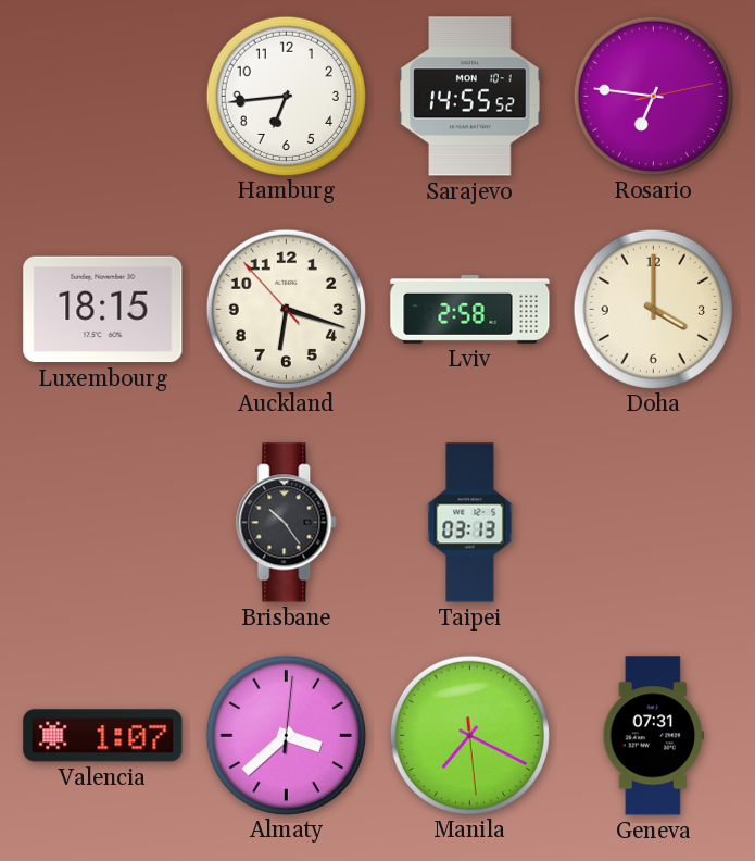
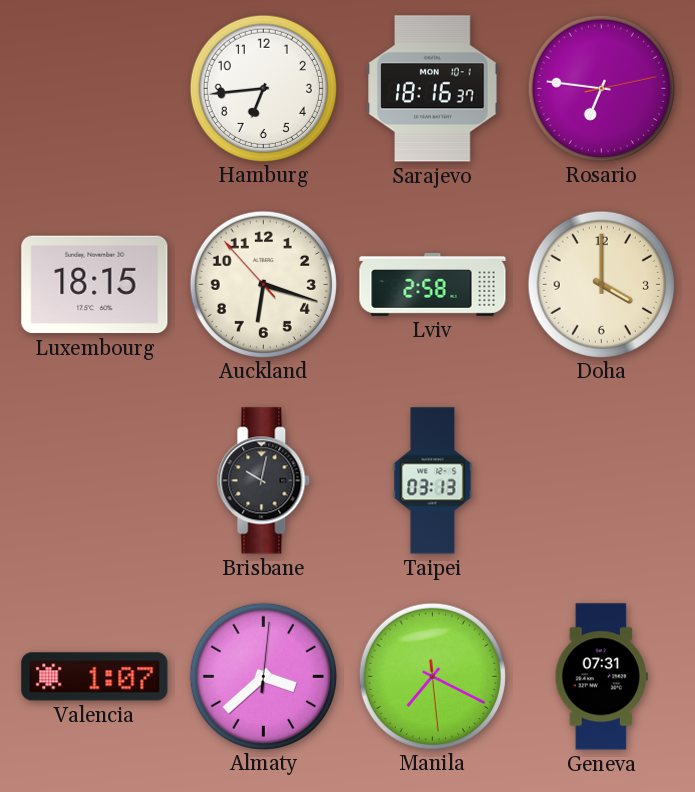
Sarajevo: 14:55 -> 18:16
Brisbane: 10:24 -> 10:02
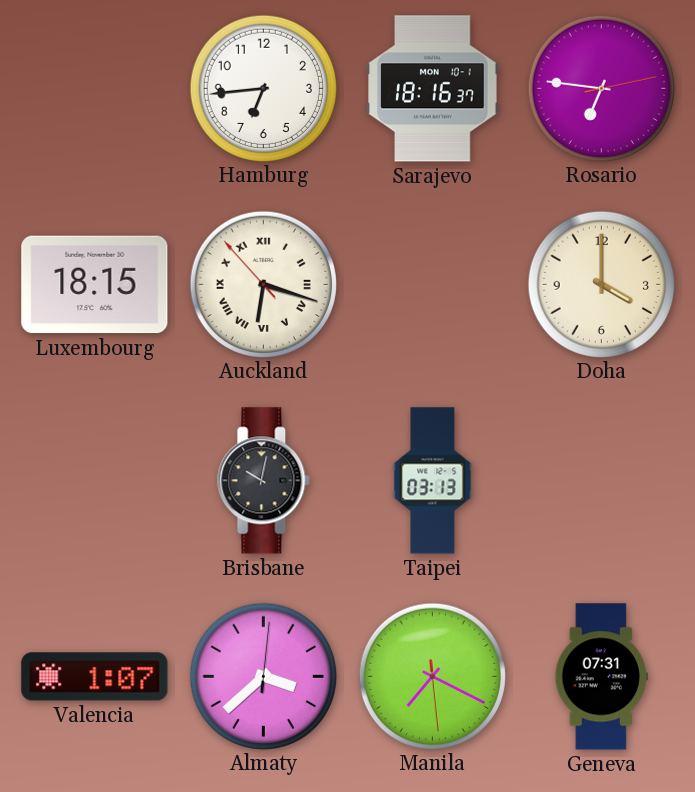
Auckland numerals: Arabic -> Roman
Lviv: 2:58 -> none
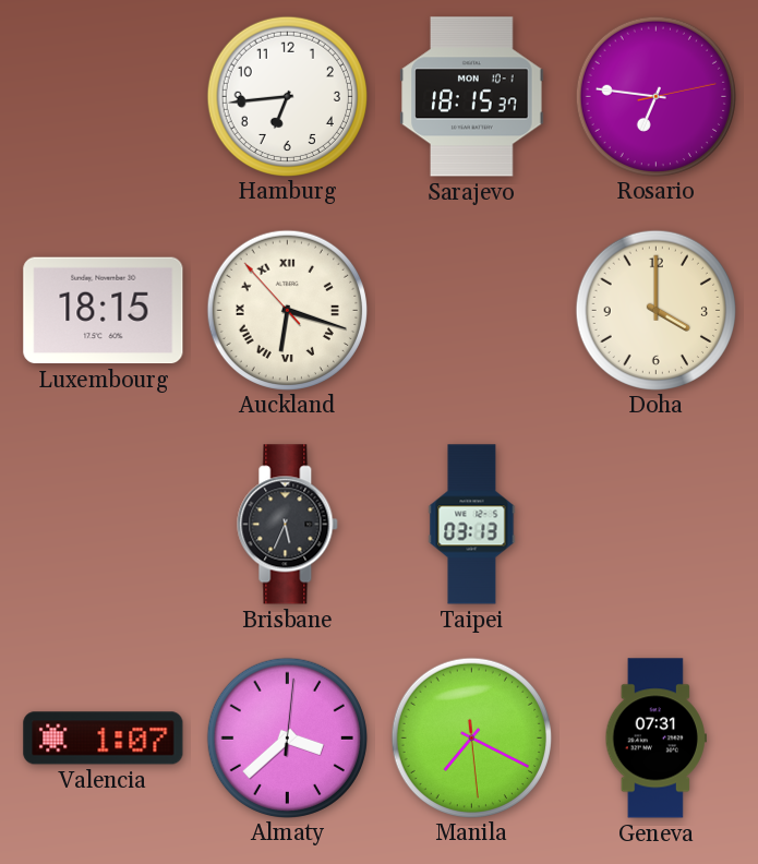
Sarajevo: 18:16 -> 18:15
Brisbane: 10:02 -> 5:34
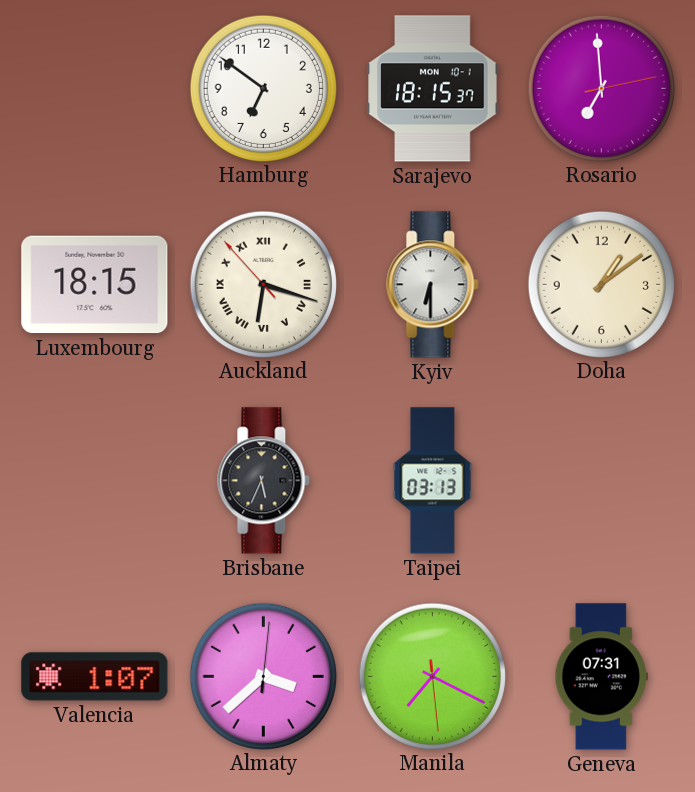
Hamburg: 6:44 -> 6:51
Rosario: 6:46 -> 6:59
Kyiv: none -> 6:30
Doha: 4:00 -> 1:09
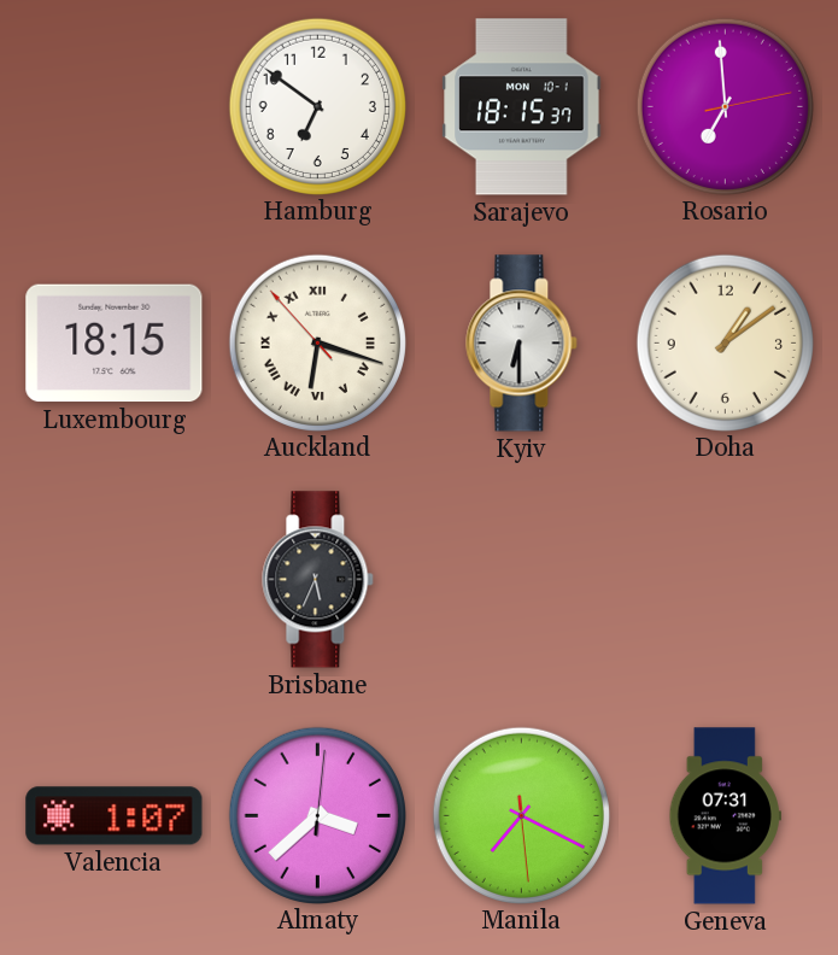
Taipei: 03:13 -> none
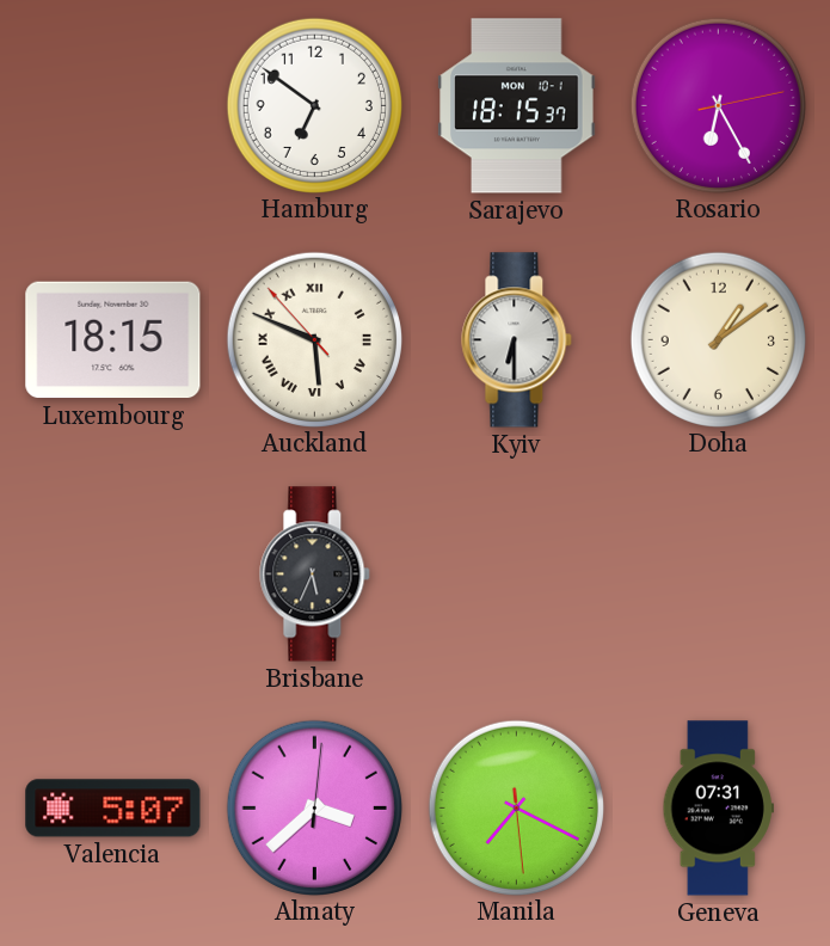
Rosario: 6:59 -> 6:25
Auckland: 6:17 -> 5:48
Valencia: 1:07 -> 5:07
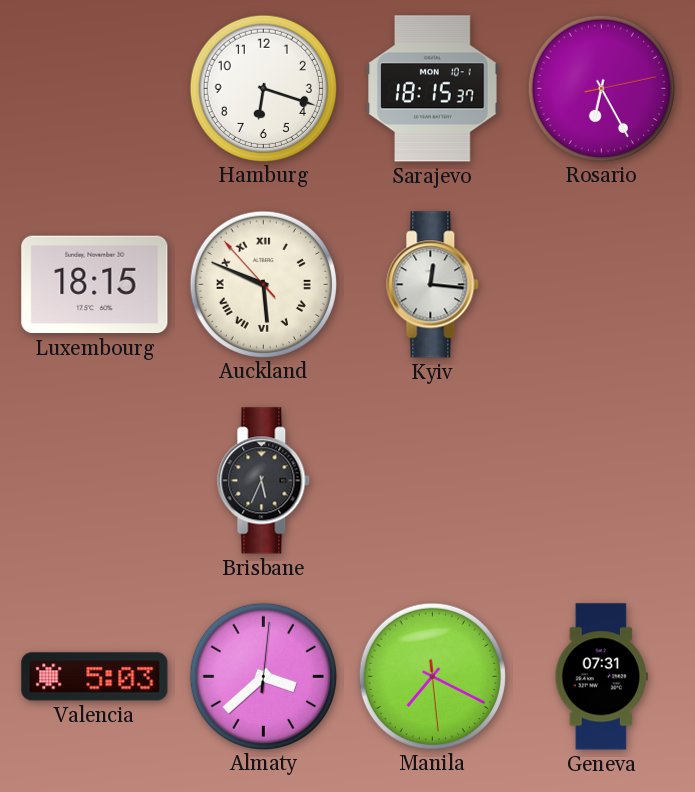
Hamburg: 6:51 -> 6:18
Kyiv: 6:30 -> 12:16
Doha: 1:09 -> none
Valencia: 5:07 -> 5:03
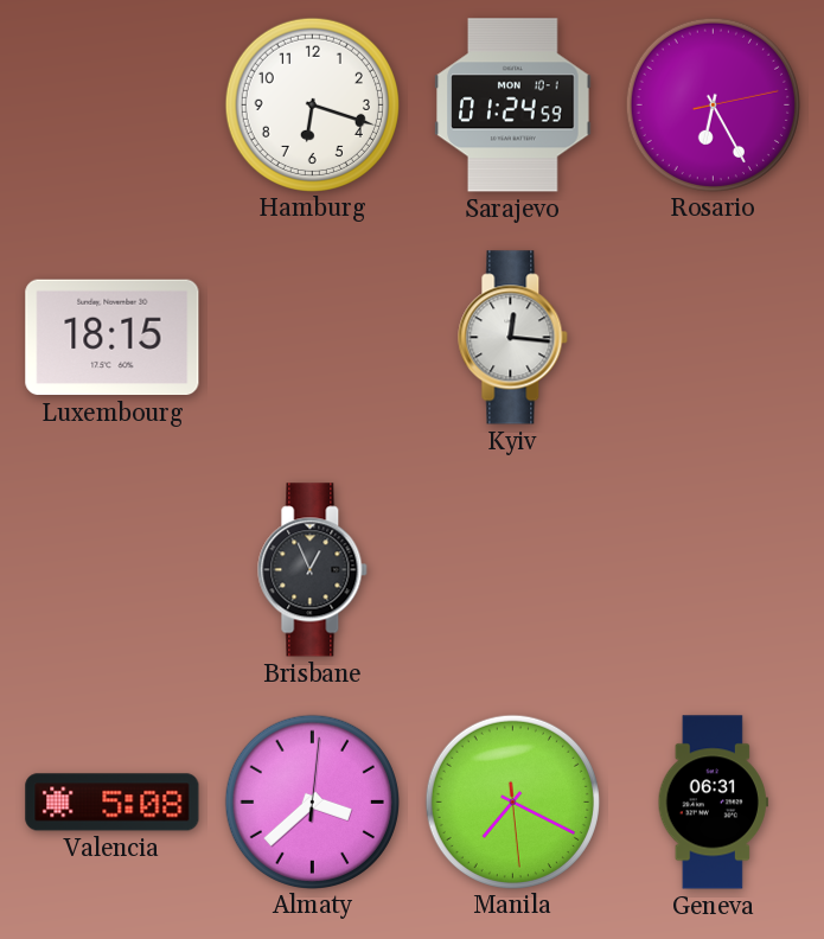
Sarajevo: 18:15 -> 01:24
Auckland: 5:48 -> none
Brisbane: 5:34 -> 12:56
Valencia: 5:03 -> 5:08
Geneva: 07:31 -> 06:31
